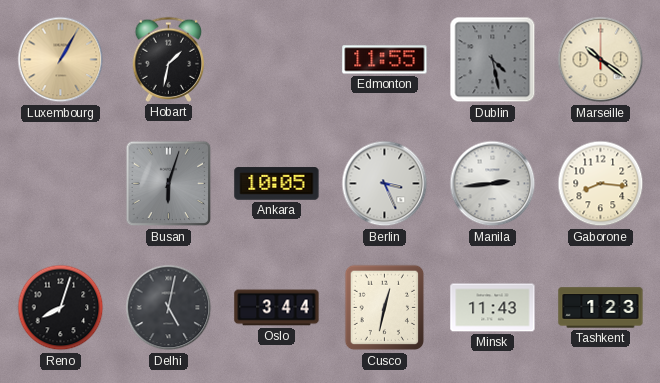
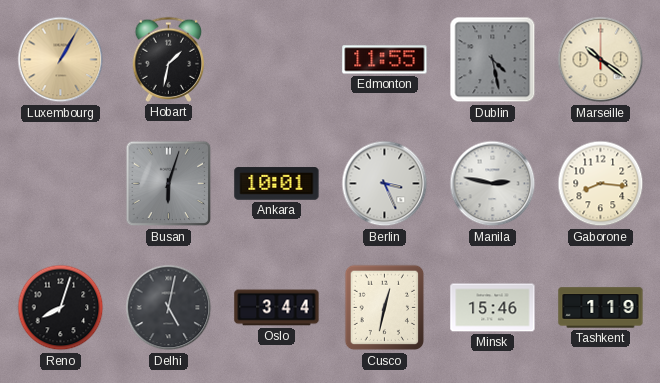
Ankara: 10:05 -> 10:01
Manila: 2:44 -> 2:47
Minsk: 11:43 -> 15:46
Tashkent: 1:23 -> 1:19
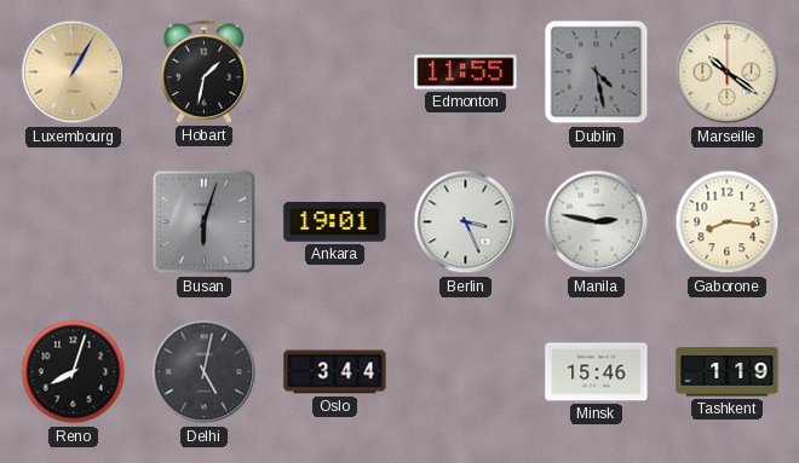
Ankara: 10:01 -> 19:01
Cusco: 12:32 -> none
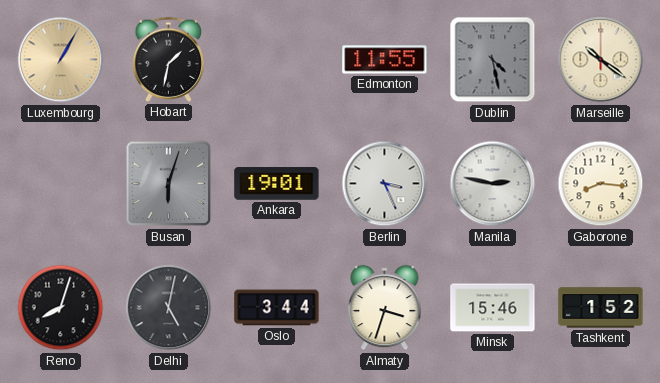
Almaty: none -> 3:33
Tashkent: 1:19 -> 1:52
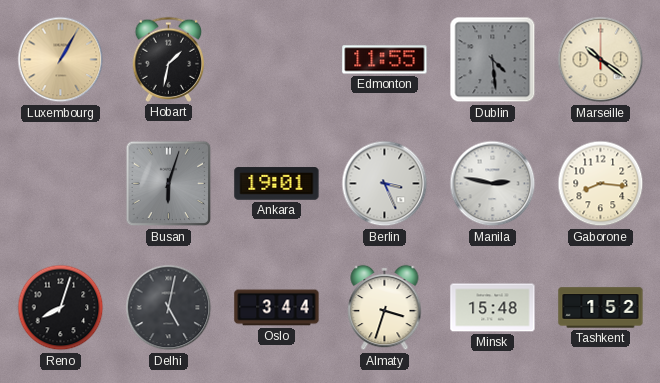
Dublin: 4:28 -> 4:29
Minsk: 15:46 -> 15:48
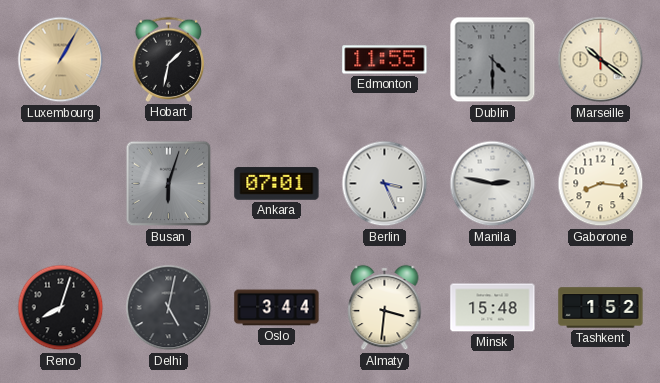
Dublin: 4:29 -> 4:30
Ankara: 19:01 -> 07:01
Almaty: 3:33 -> 3:31
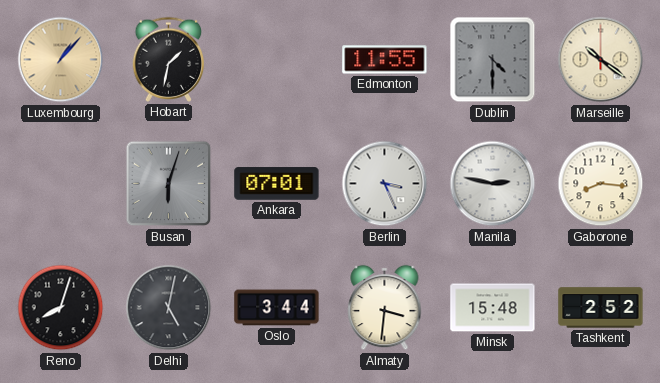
Luxembourg: 1:05 -> 1:07
Tashkent: 1:52 -> 2:52
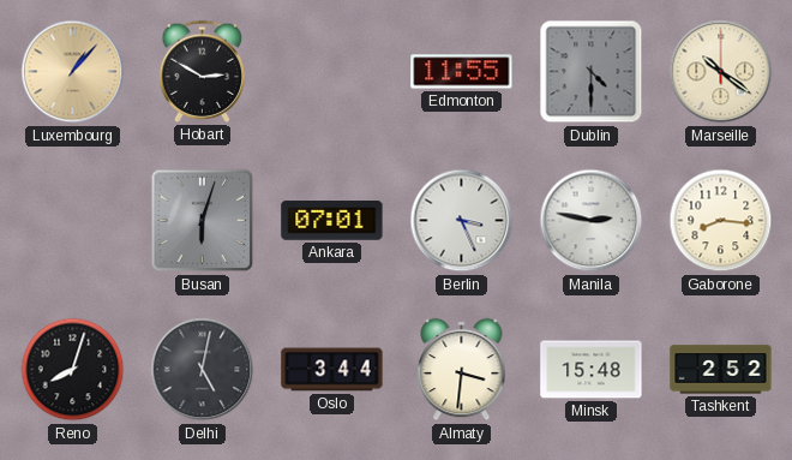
Hobart: 1:32 -> 2:50
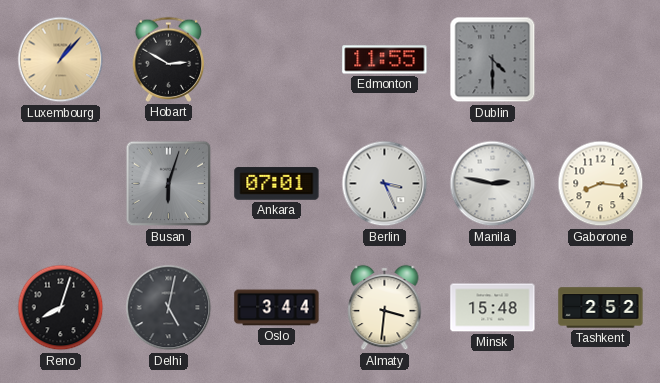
Marseille: 10:21 -> none
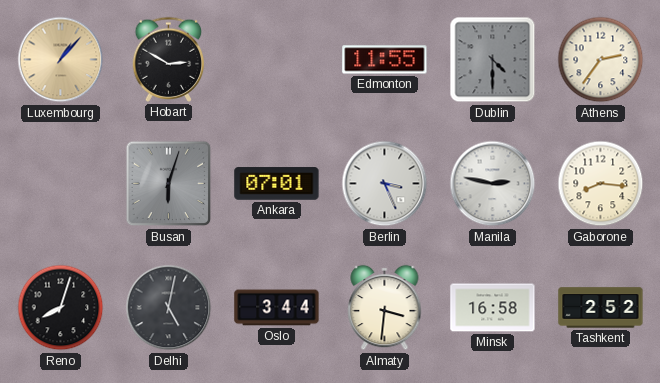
Athens: none -> 2:36
Minsk: 15:48 -> 16:58
